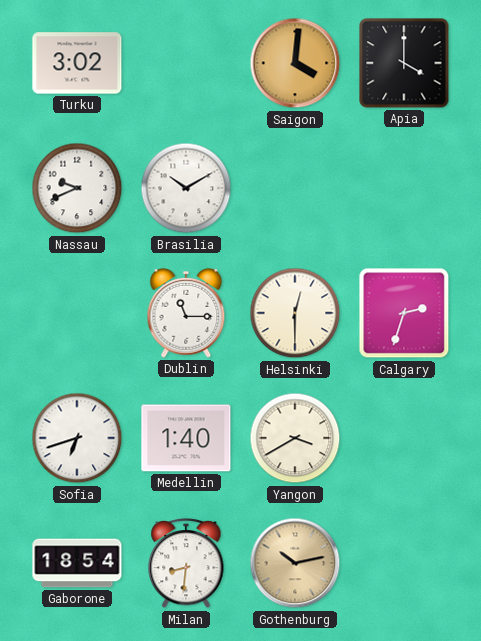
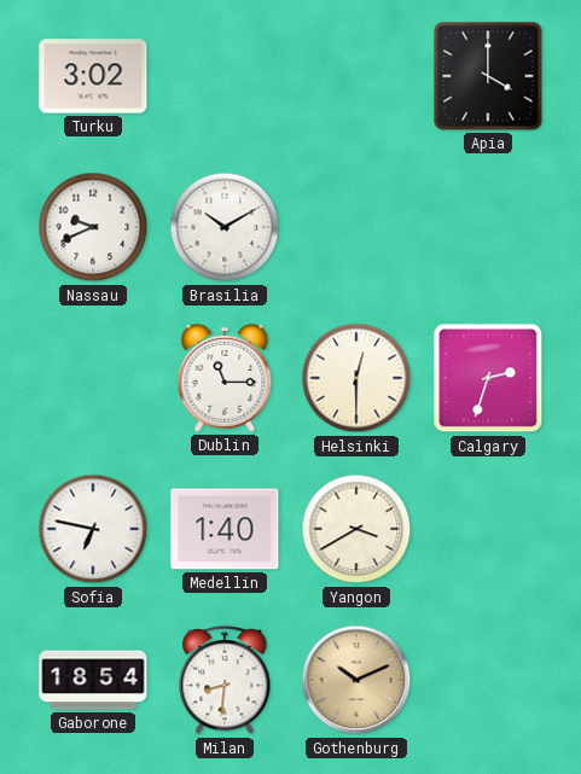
Saigon: 4:01 -> none
Sofia: 6:42 -> 6:47
Gothenburg: 10:13 -> 10:11
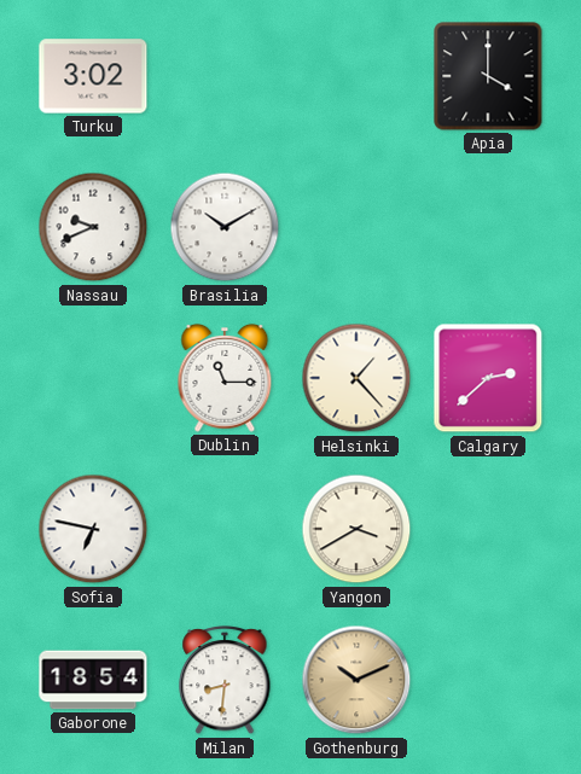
Helsinki: 12:30 -> 1:23
Calgary: 2:33 -> 2:38
Medellin: 1:40 -> none
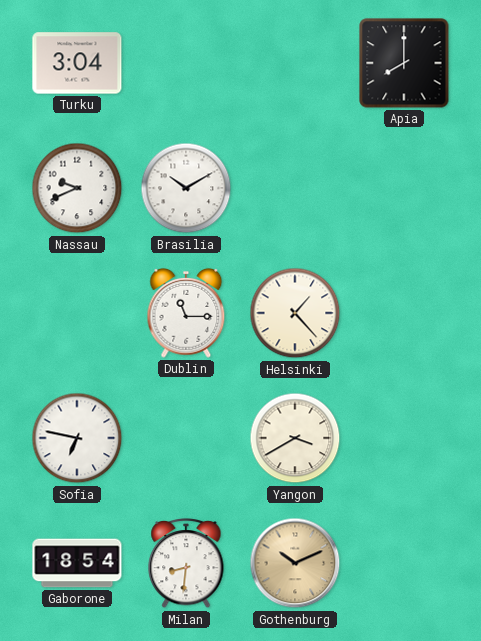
Turku: 3:02 -> 3:04
Apia: 4:00 -> 8:00
Calgary: 2:38 -> none
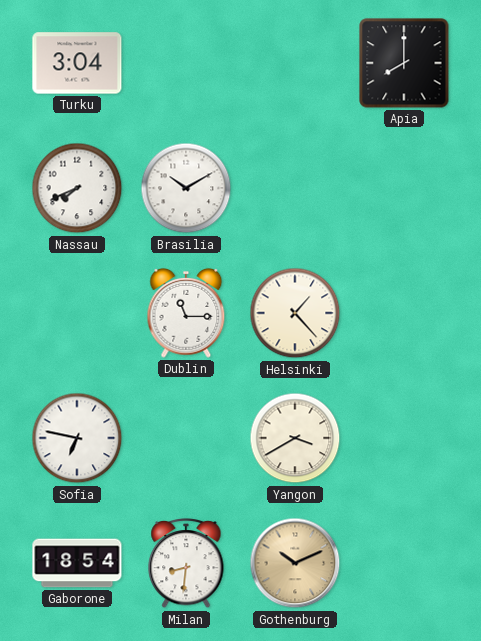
Nassau: 9:41 -> 7:41
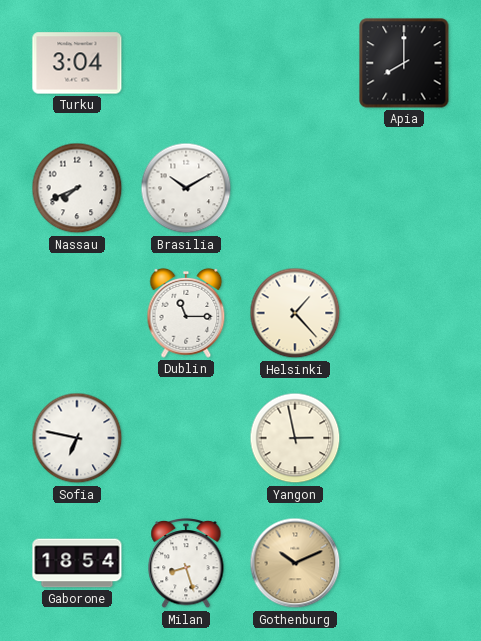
Yangon: 3:40 -> 2:58
Milan: 8:31 -> 8:27
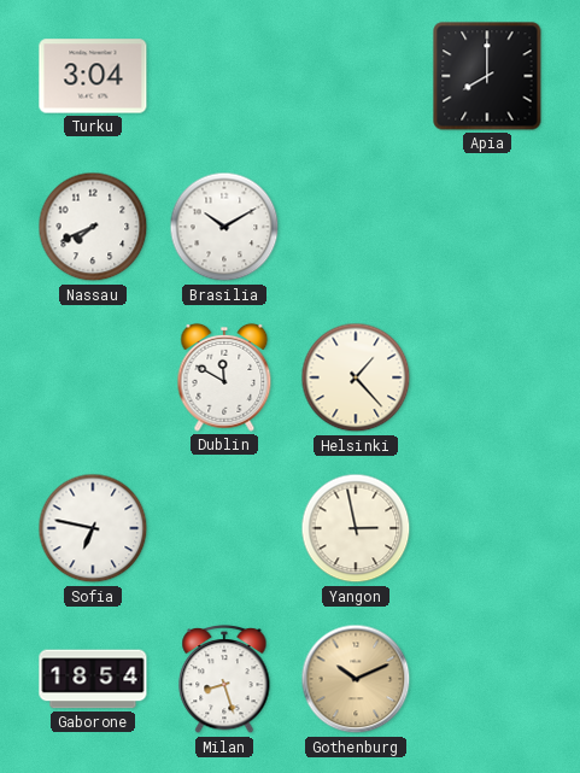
Dublin: 11:15 -> 11:50
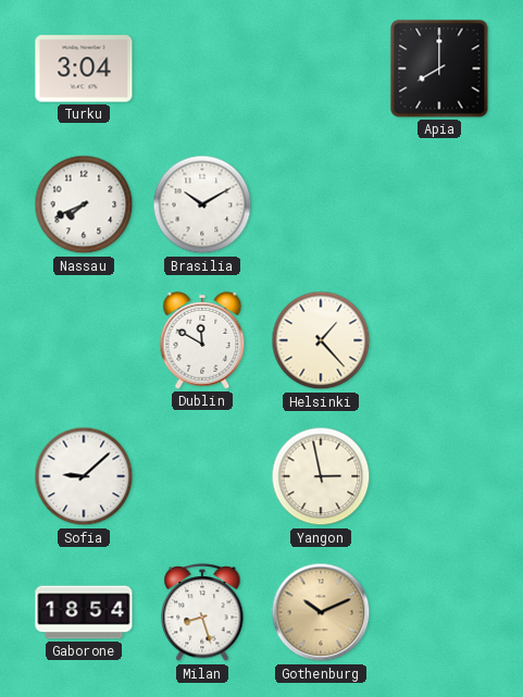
Sofia: 6:47 -> 9:08
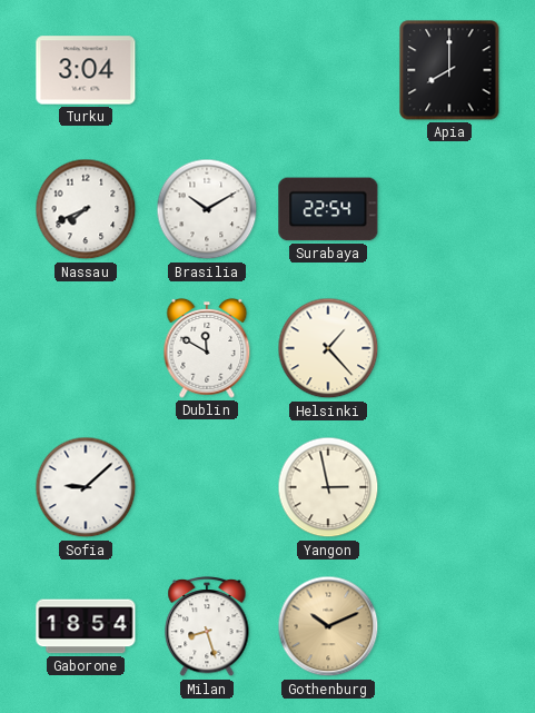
Surabaya: none -> 22:54
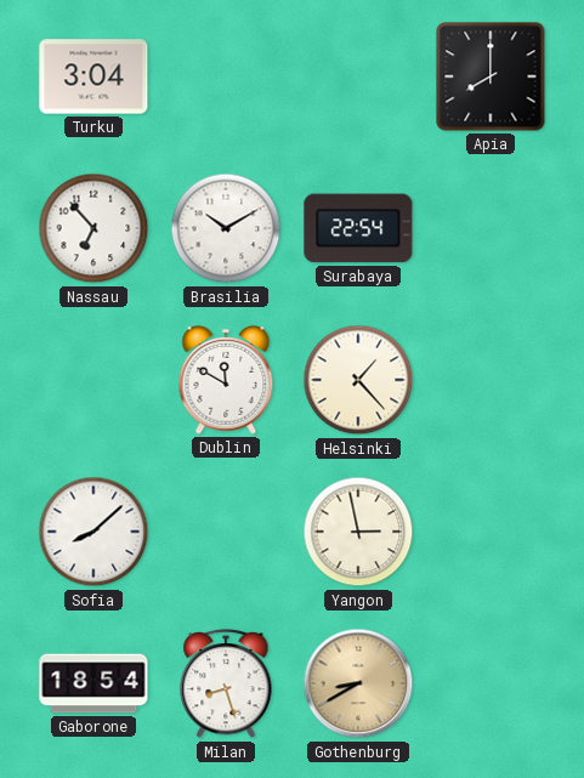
Nassau: 7:41 -> 6:53
Sofia: 9:08 -> 8:08
Gothenburg: 10:11 -> 8:40
